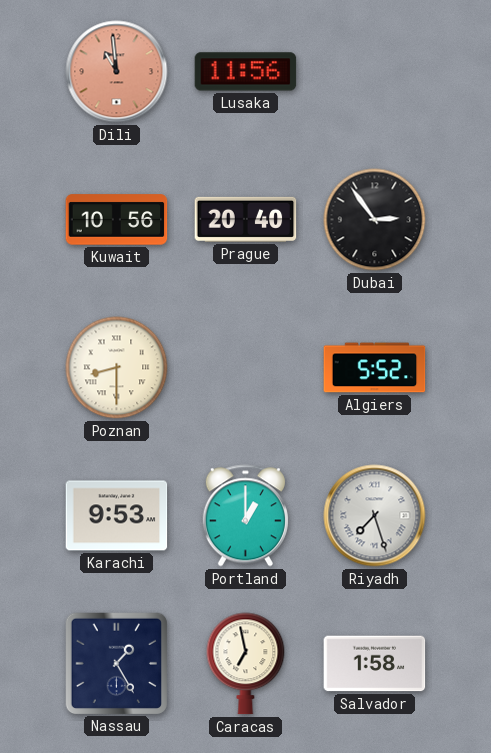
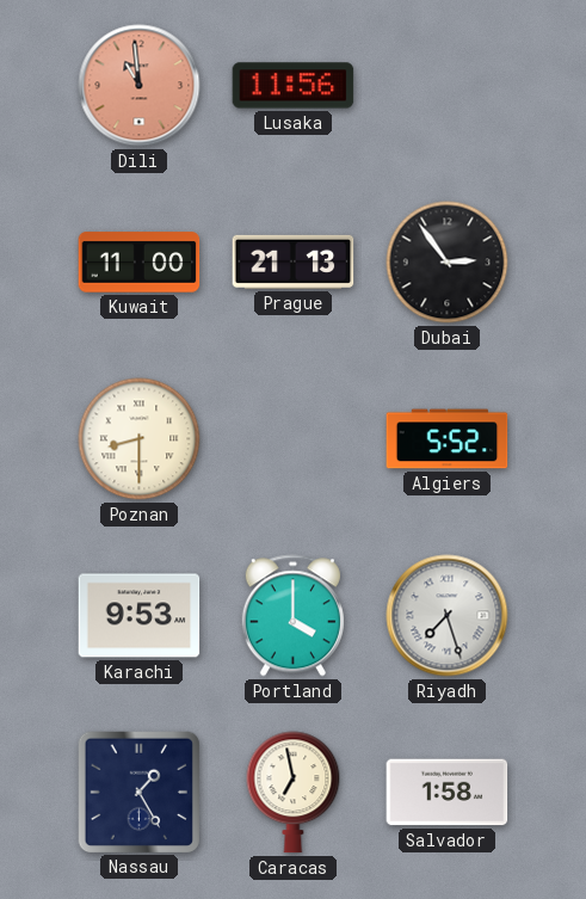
Kuwait: 10:56 -> 11:00
Prague: 20:40 -> 21:13
Portland: 1:00 -> 4:00
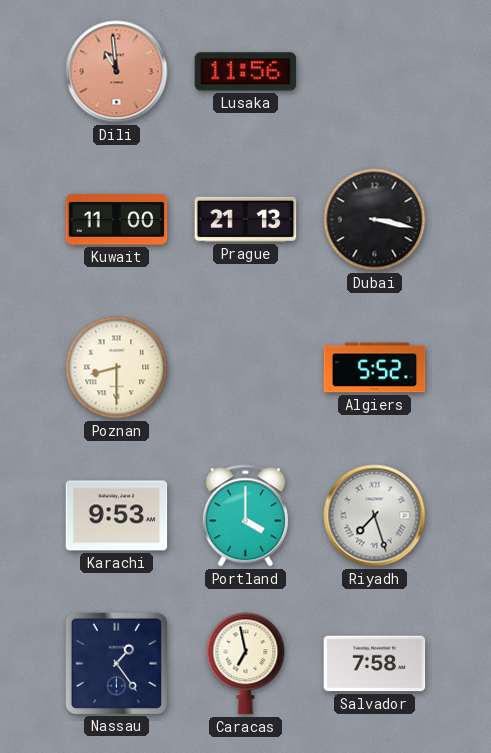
Dubai: 2:54 -> 3:17
Nassau: 1:25 -> 1:24
Salvador: 1:58 -> 7:58
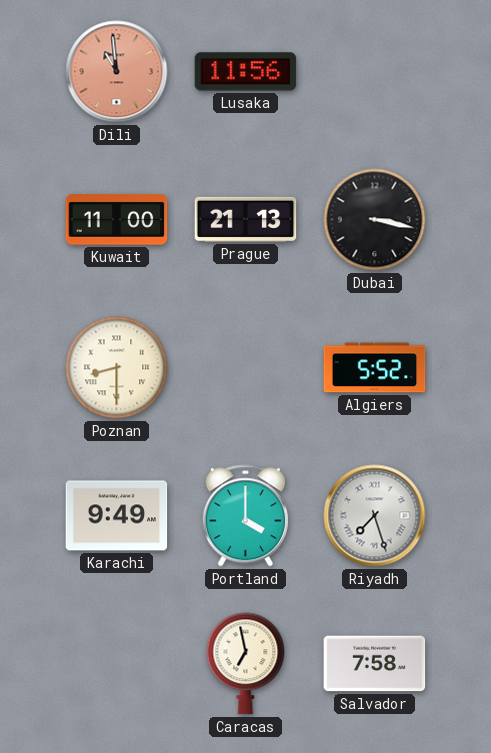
Karachi: 9:53 -> 9:49
Nassau: 1:24 -> none
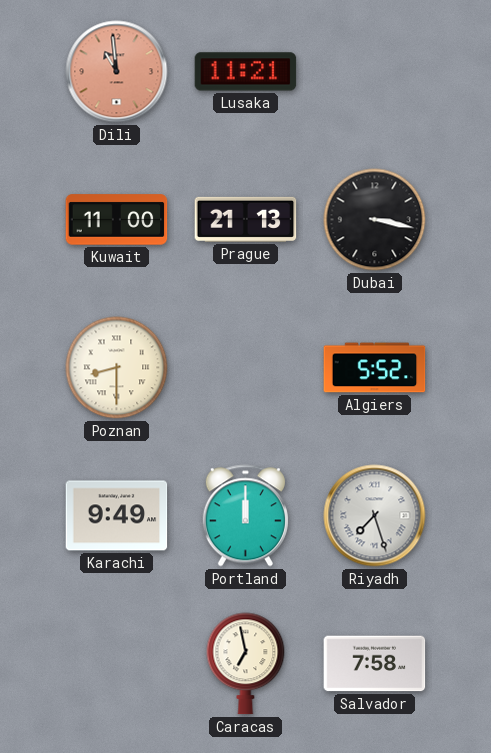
Lusaka: 11:56 -> 11:21
Portland: 4:00 -> 12:00
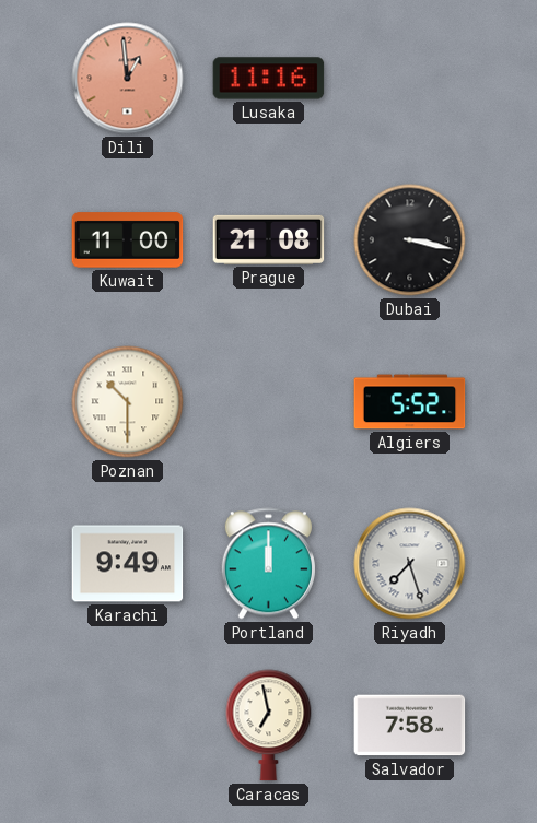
Dili: 10:59 -> 12:59
Lusaka: 11:21 -> 11:16
Prague: 21:13 -> 21:08
Poznan: 8:30 -> 10:30
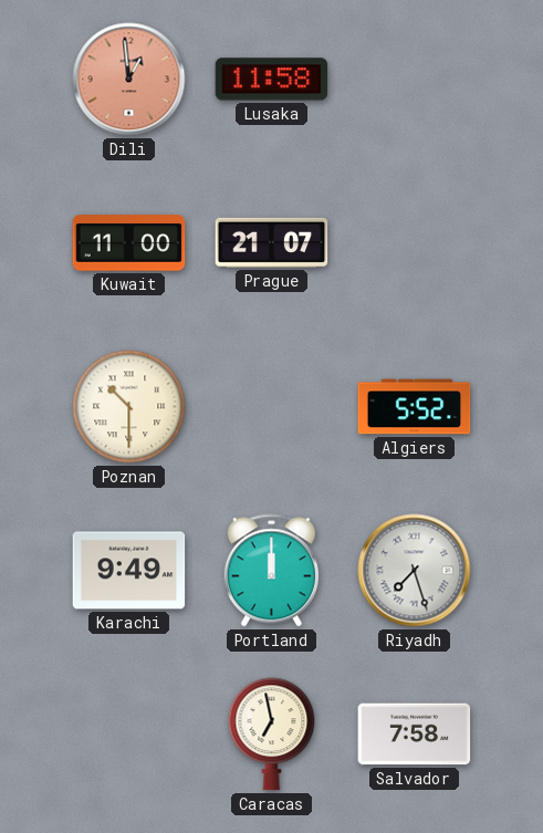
Lusaka: 11:16 -> 11:58
Prague: 21:08 -> 21:07
Dubai: 3:17 -> none
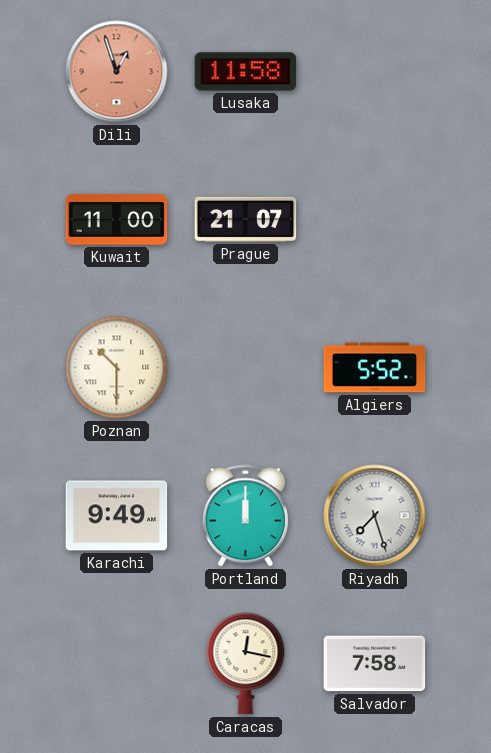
Dili: 12:59 -> 12:57
Caracas: 6:58 -> 12:17
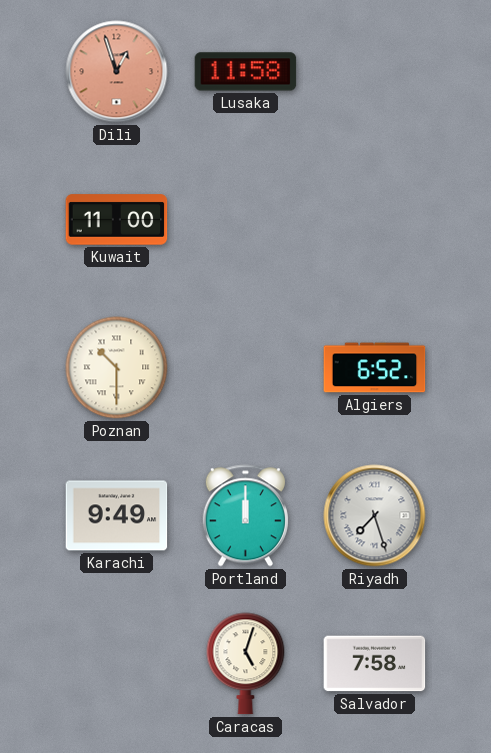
Prague: 21:07 -> none
Algiers: 5:52 -> 6:52
Caracas: 12:17 -> 5:03
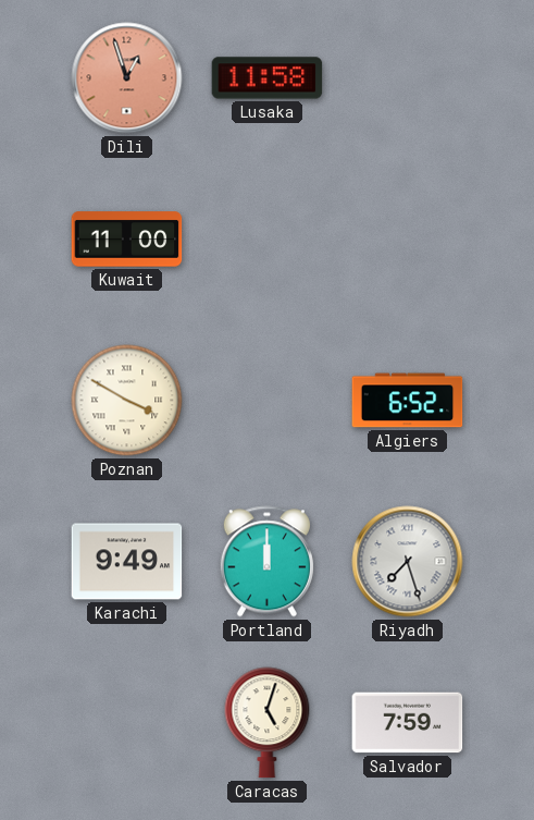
Poznan: 10:30 -> 3:50
Salvador: 7:58 -> 7:59
